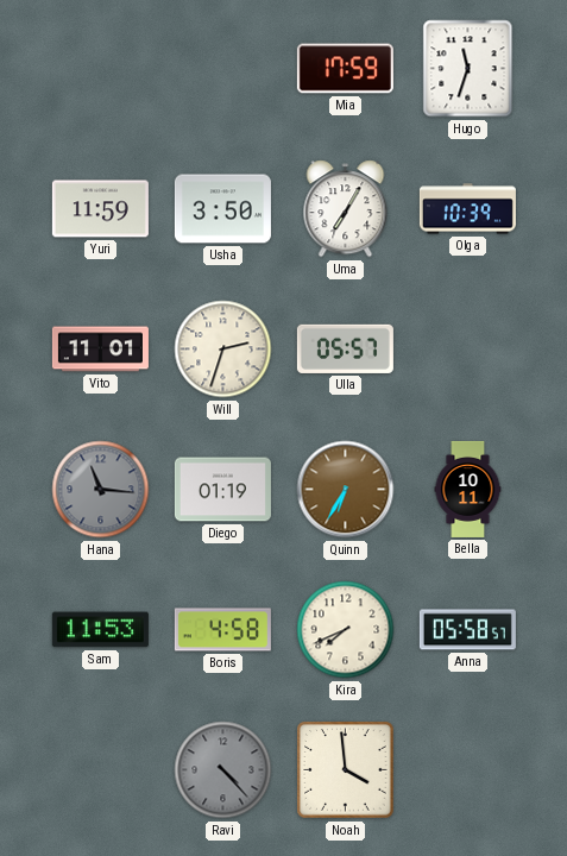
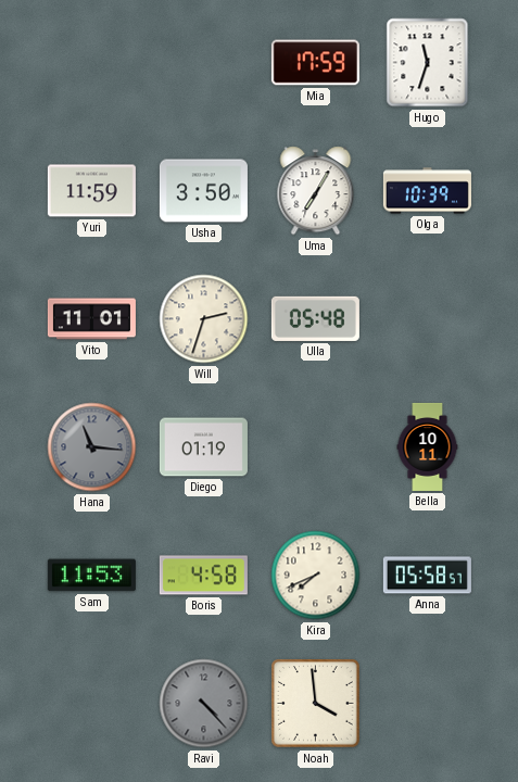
Ulla: 05:57 -> 05:48
Quinn: 6:35 -> none
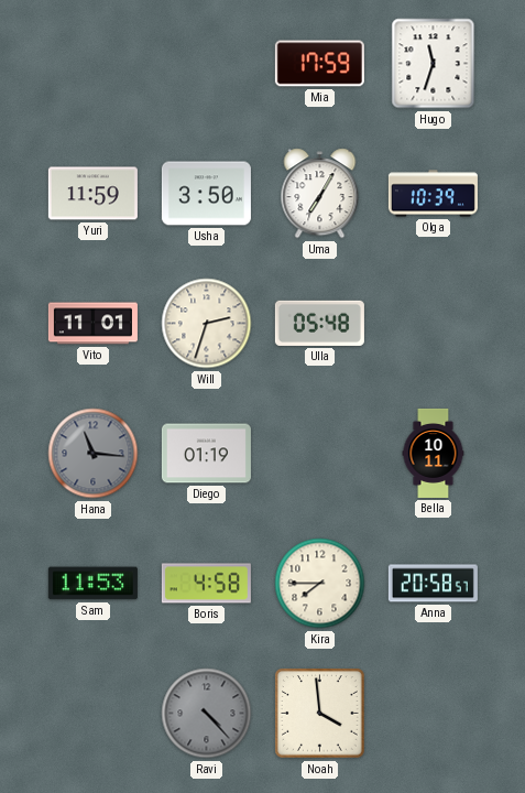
Kira: 7:41 -> 7:45
Anna: 05:58 -> 20:58
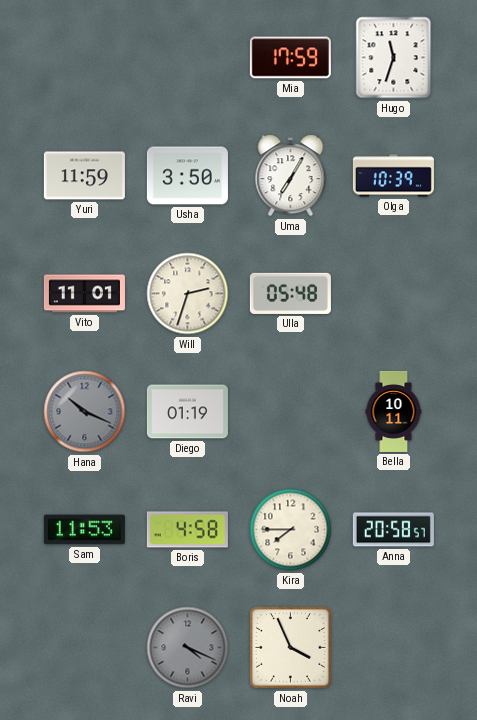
Hana: 11:16 -> 10:19
Ravi: 4:23 -> 4:19
Noah: 3:59 -> 3:56
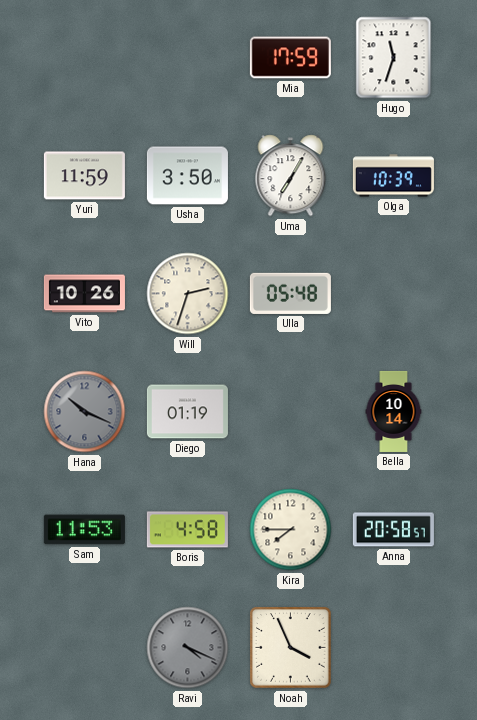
Vito: 11:01 -> 10:26
Bella: 10:11 -> 10:14
